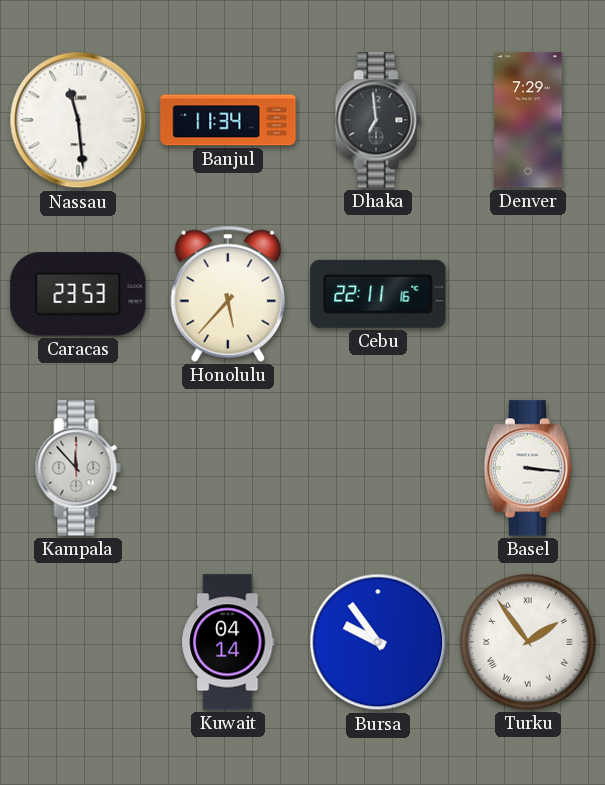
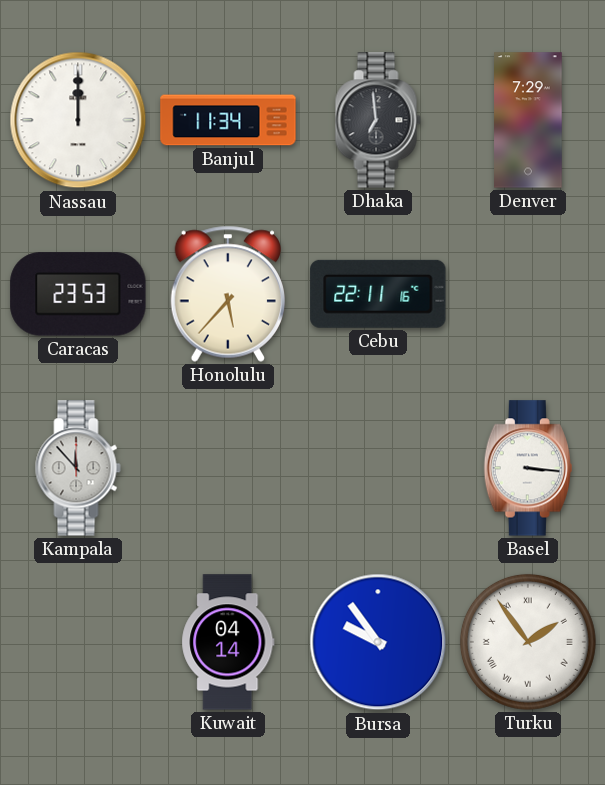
Nassau: 11:29 -> 12:00
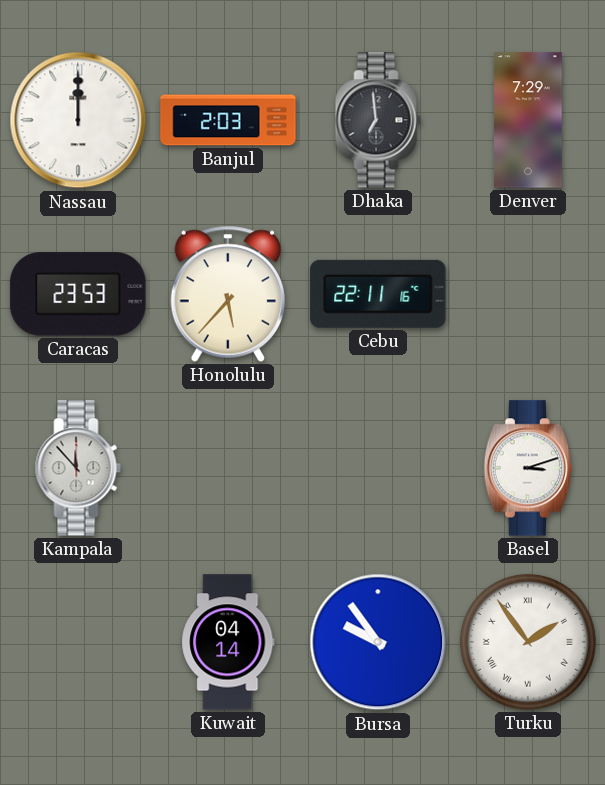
Banjul: 11:34 -> 2:03
Basel: 3:16 -> 3:12
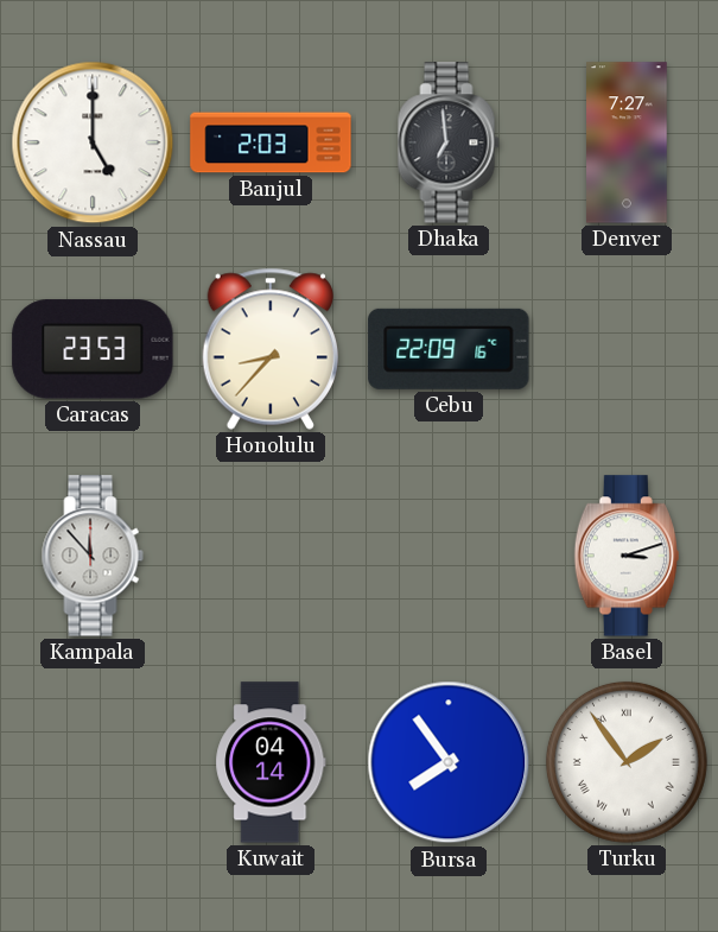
Nassau: 12:00 -> 5:00
Denver: 7:29 -> 7:27
Honolulu: 5:37 -> 8:37
Cebu: 22:11 -> 22:09
Bursa: 9:54 -> 7:54
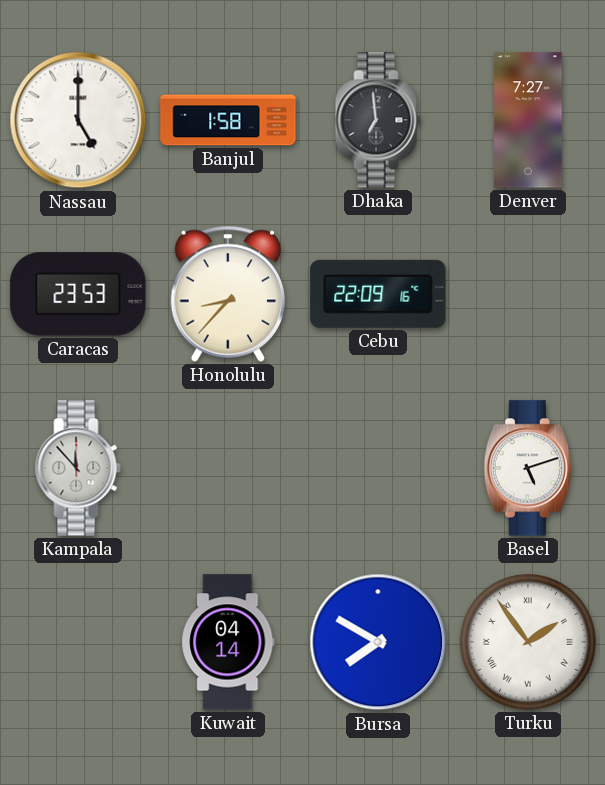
Banjul: 2:03 -> 1:58
Basel: 3:12 -> 5:12
Bursa: 7:54 -> 7:50
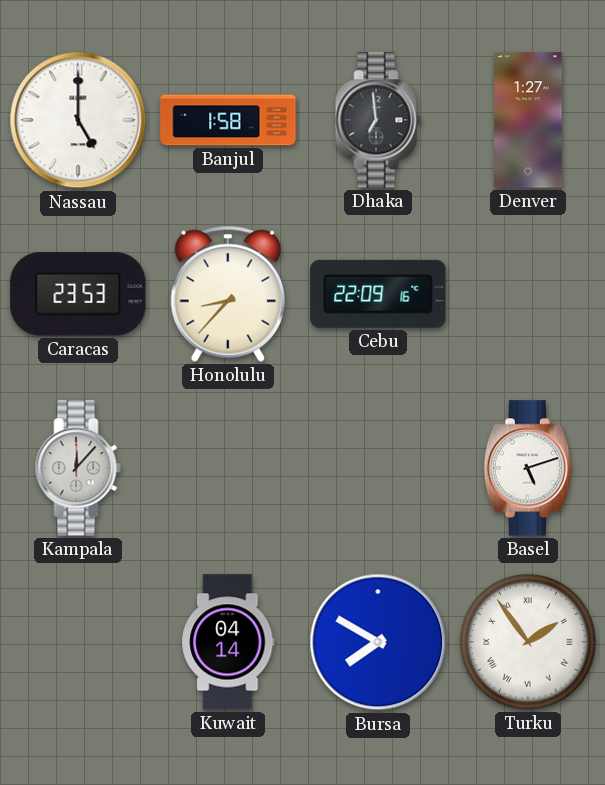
Denver: 7:27 -> 1:27
Kampala: 11:53 -> 12:07
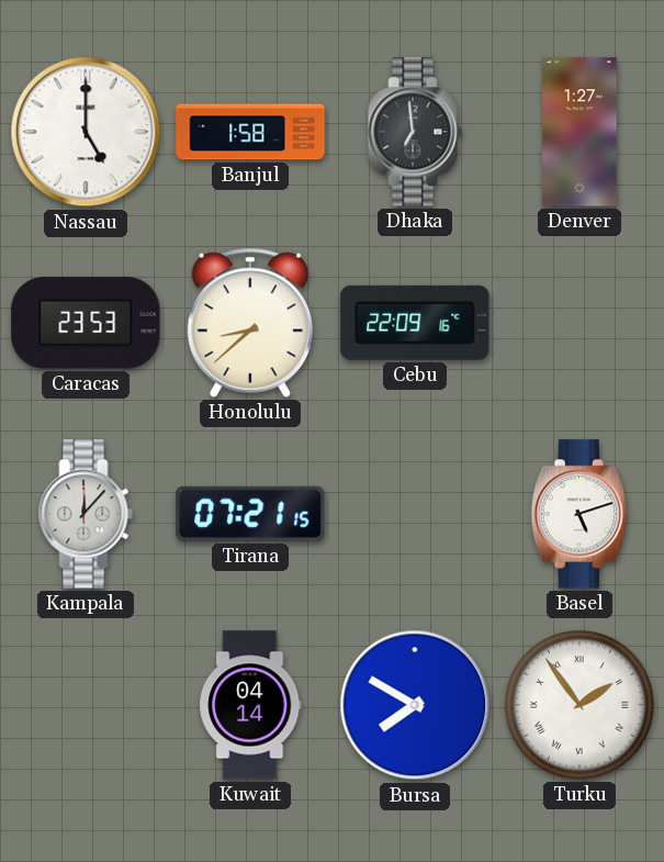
Honolulu: 8:37 -> 8:38
Tirana: none -> 07:21
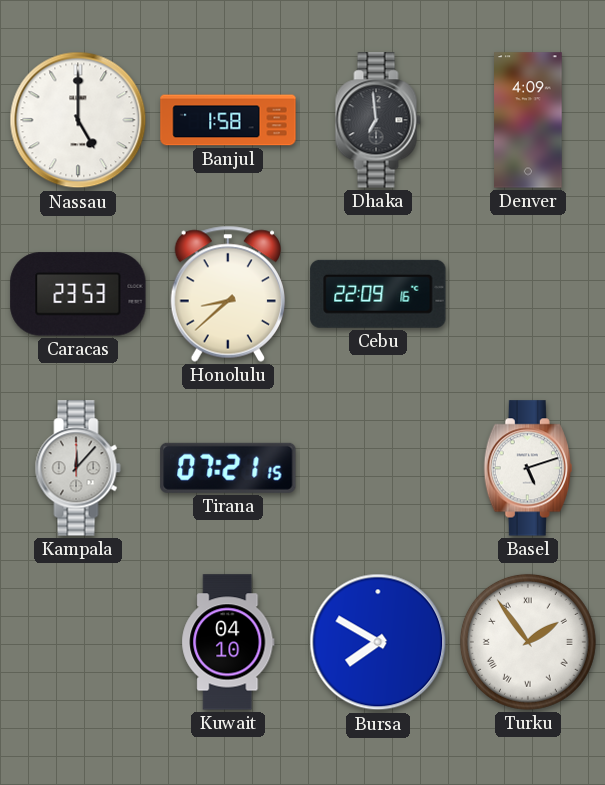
Denver: 1:27 -> 4:09
Kuwait: 04:14 -> 04:10
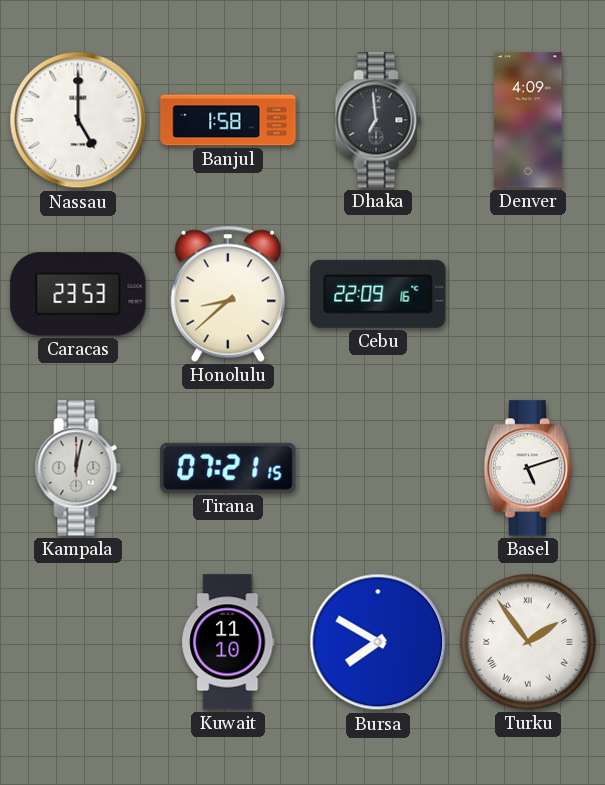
Kampala: 12:07 -> 12:02
Kuwait: 04:10 -> 11:10
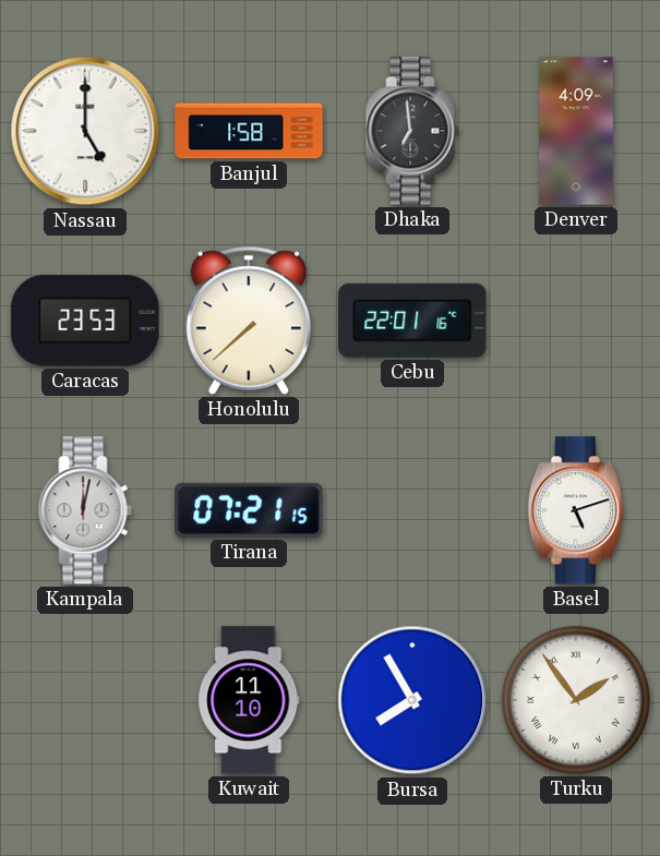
Honolulu: 8:38 -> 7:38
Cebu: 22:09 -> 22:01
Bursa: 7:50 -> 7:55
